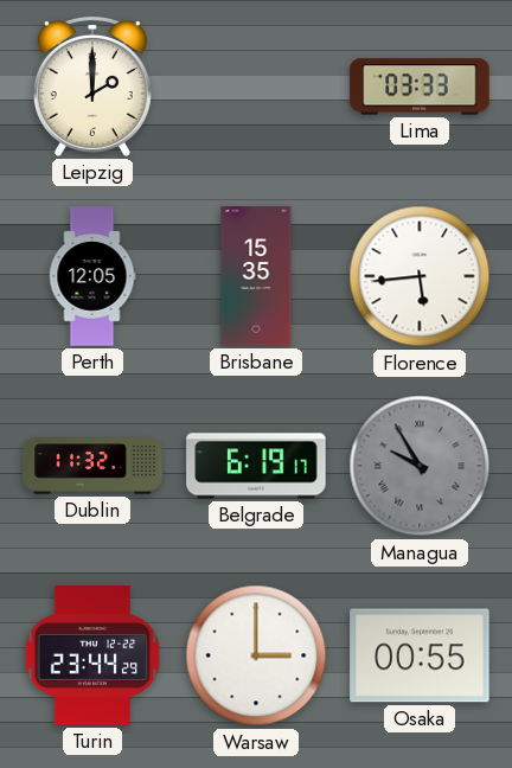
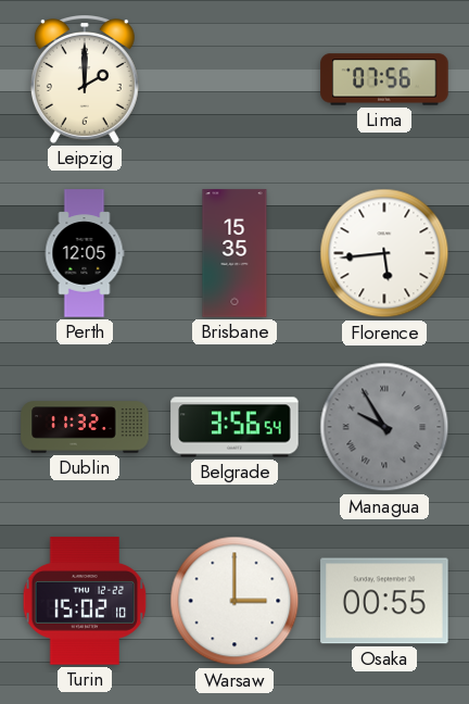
Lima: 03:33 -> 07:56
Belgrade: 6:19 -> 3:56
Turin: 23:44 -> 15:02
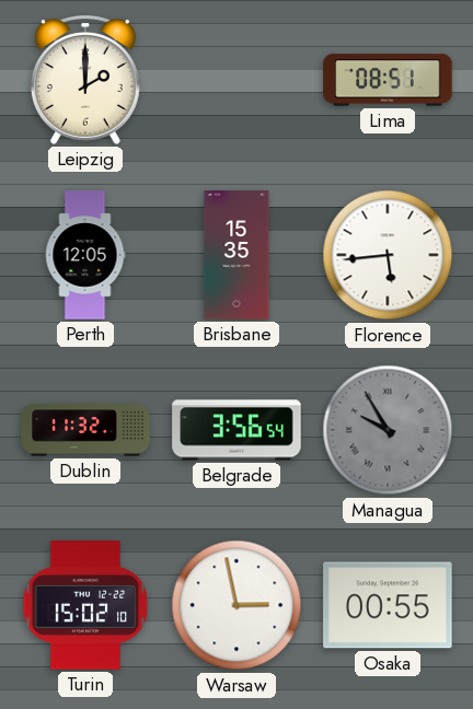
Lima: 07:56 -> 08:51
Warsaw: 3:00 -> 2:58
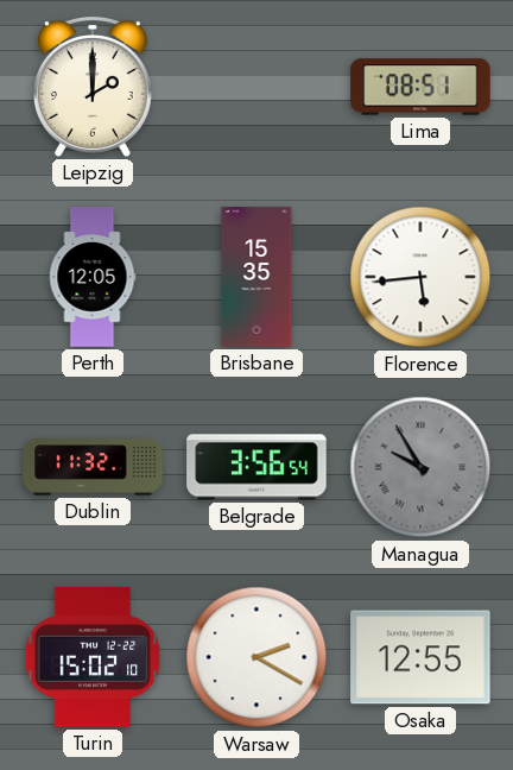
Warsaw: 2:58 -> 2:20
Osaka: 00:55 -> 12:55
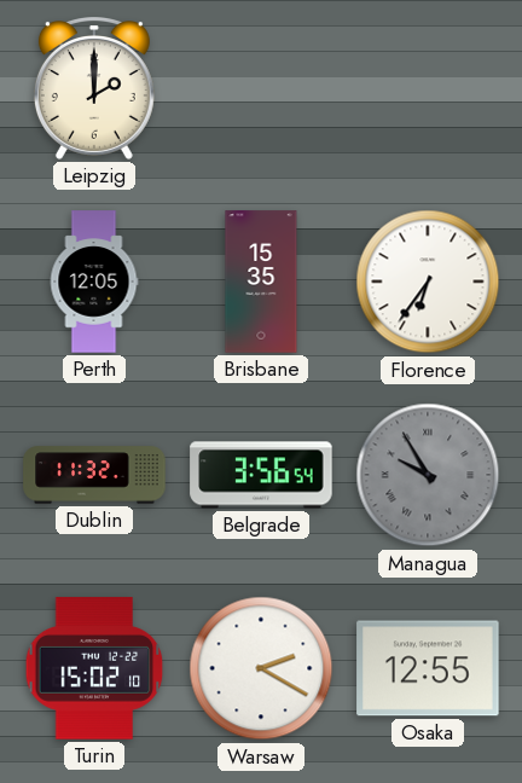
Lima: 08:51 -> none
Florence: 5:44 -> 6:36
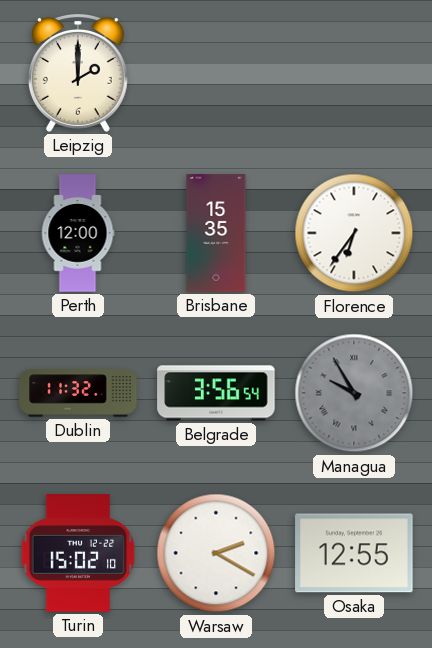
Perth: 12:05 -> 12:00
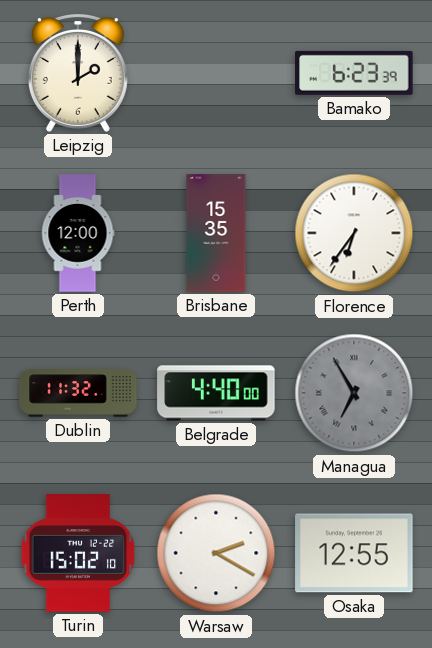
Bamako: none -> 6:23
Belgrade: 3:56 -> 4:40
Managua: 9:55 -> 6:55
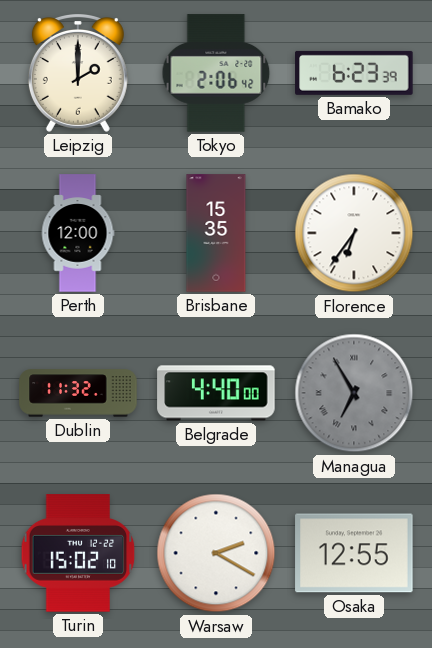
Tokyo: none -> 2:06
